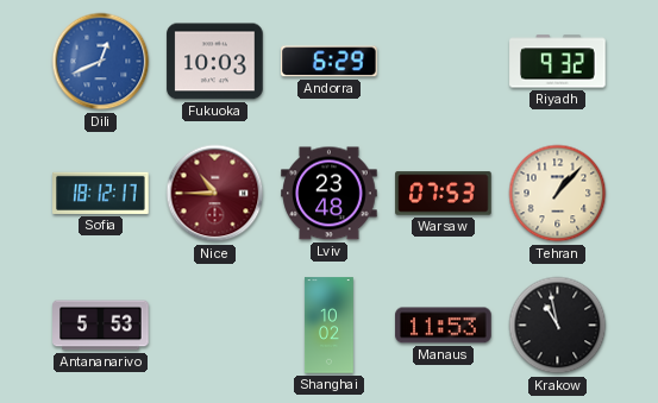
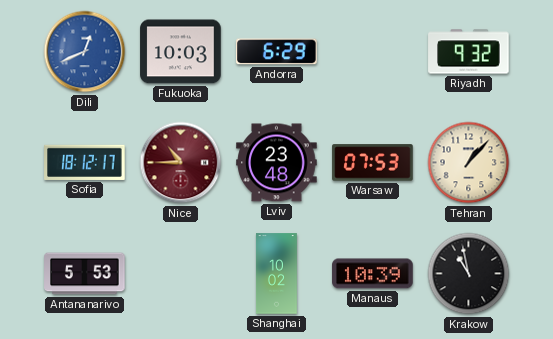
Manaus: 11:53 -> 10:39
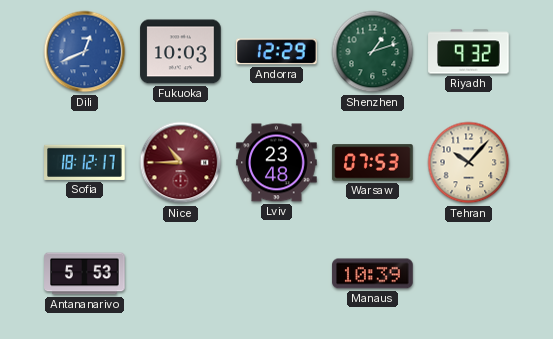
Andorra: 6:29 -> 12:29
Shenzhen: none -> 1:12
Tehran: 1:07 -> 10:07
Shanghai: 10:02 -> none
Krakow: 10:58 -> none
